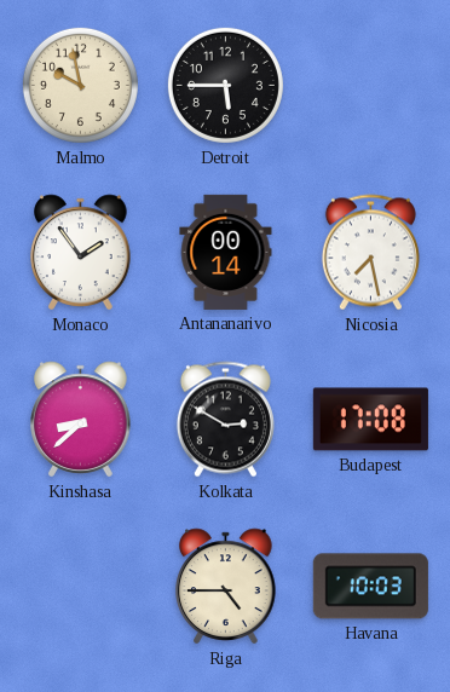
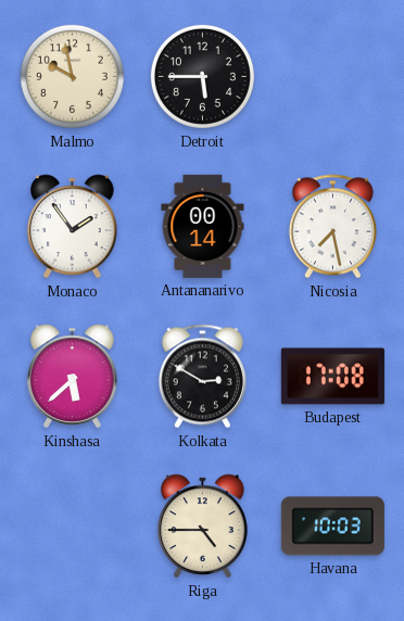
Kinshasa: 8:38 -> 5:38
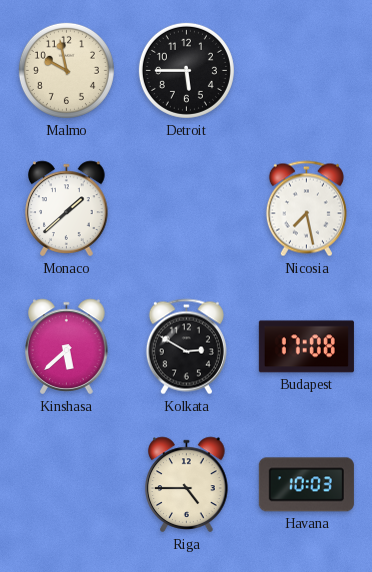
Monaco: 1:54 -> 1:38
Antananarivo: 00:14 -> none
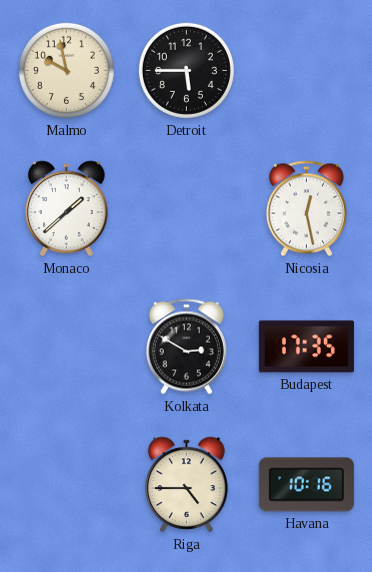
Nicosia: 7:28 -> 12:28
Kinshasa: 5:38 -> none
Budapest: 17:08 -> 17:35
Havana: 10:03 -> 10:16
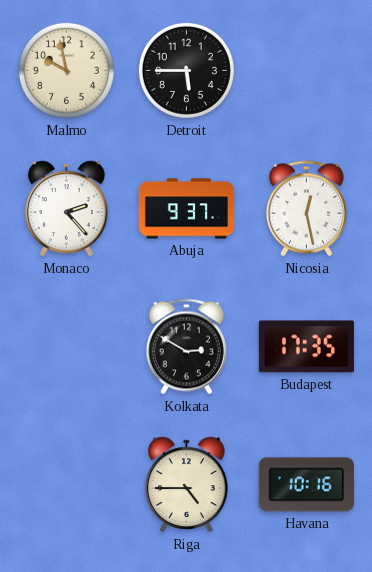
Monaco: 1:38 -> 2:23
Abuja: none -> 9:37
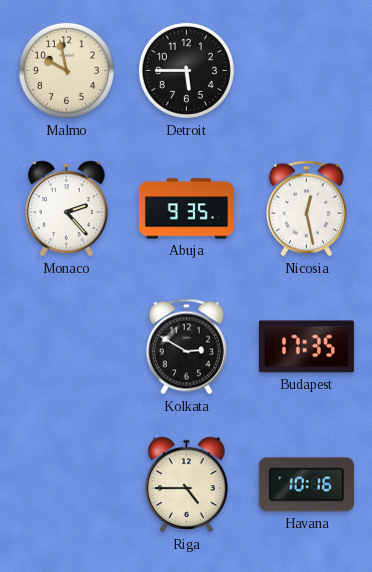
Abuja: 9:37 -> 9:35
